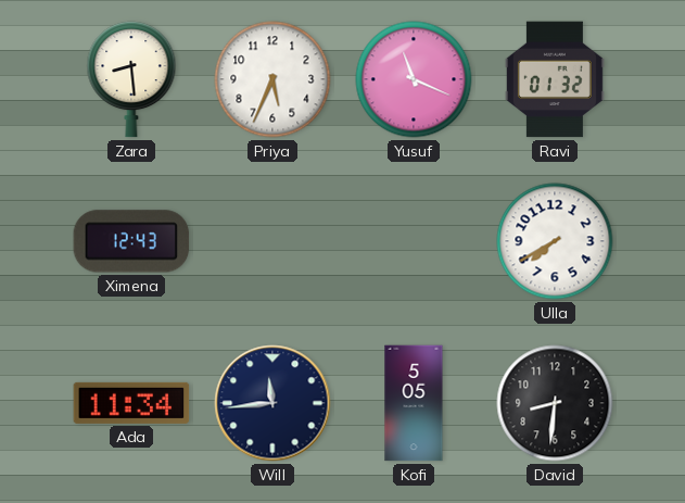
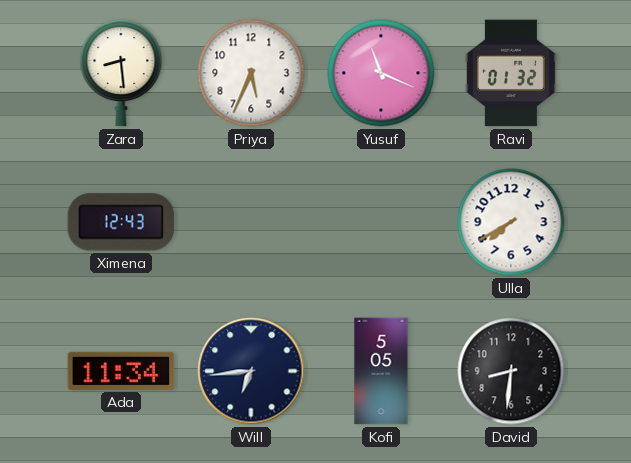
Will: 11:44 -> 6:44
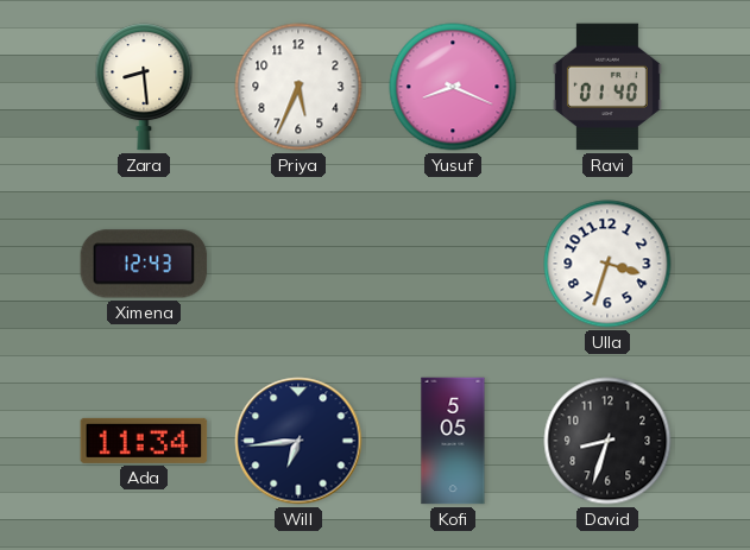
Yusuf: 11:19 -> 8:19
Ravi: 01:32 -> 01:40
Ulla: 7:40 -> 3:33
David: 8:31 -> 8:33
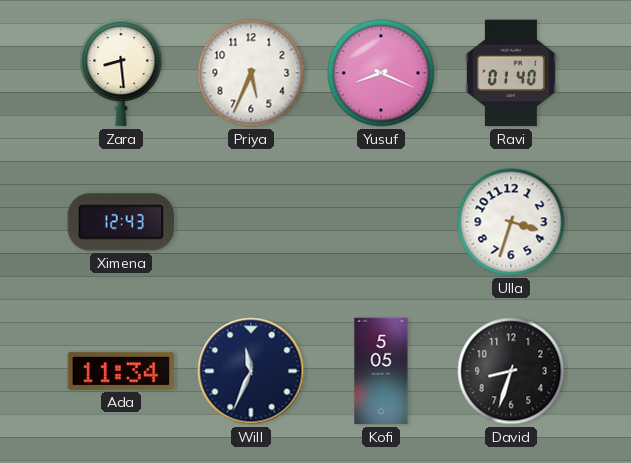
Will: 6:44 -> 11:34
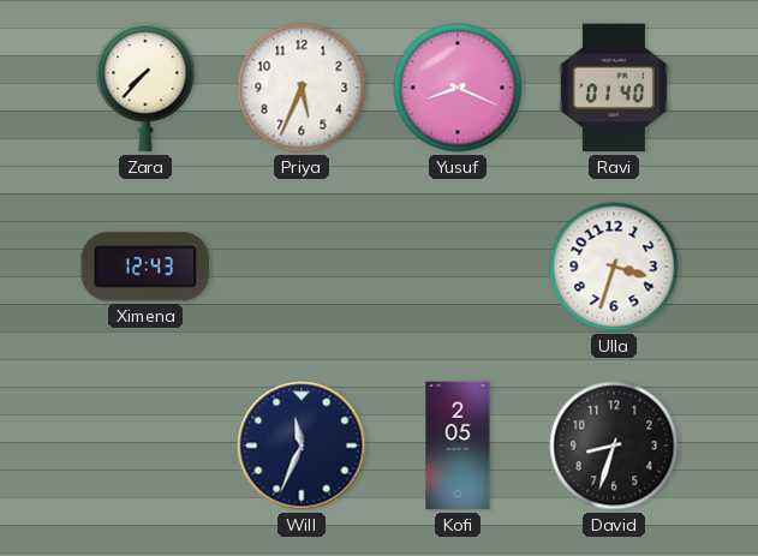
Zara: 8:29 -> 7:37
Ada: 11:34 -> none
Kofi: 5:05 -> 2:05
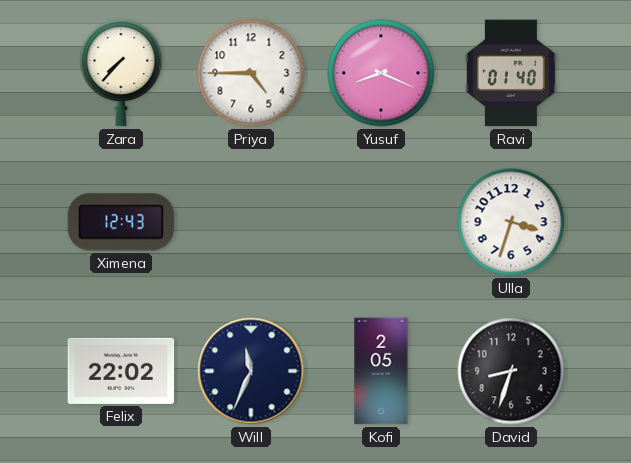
Priya: 5:34 -> 4:45
Felix: none -> 22:02
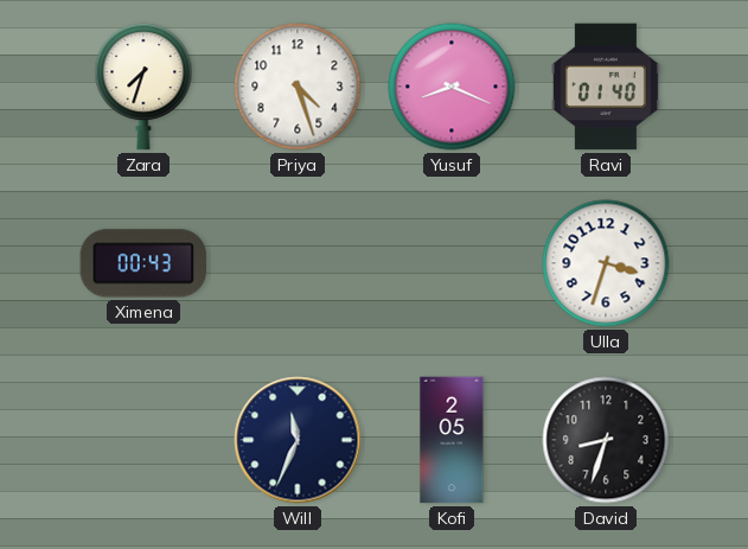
Zara: 7:37 -> 7:33
Priya: 4:45 -> 4:27
Ximena: 12:43 -> 00:43
Felix: 22:02 -> none
